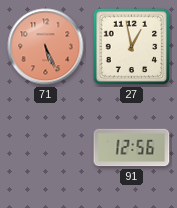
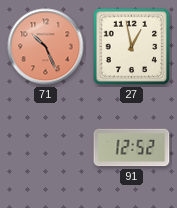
71: 5:26 -> 10:26
91: 12:56 -> 12:52
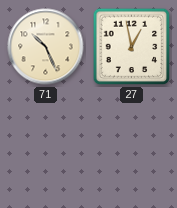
71 dial: salmon -> cream
91: 12:52 -> none
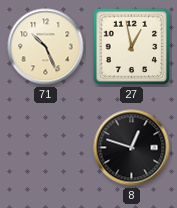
8: none -> 12:48
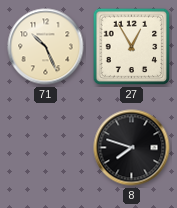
27: 12:58 -> 12:55
8: 12:48 -> 7:48
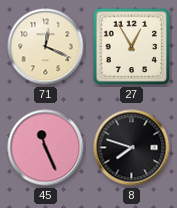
71: 10:26 -> 12:19
45: none -> 11:26
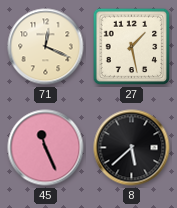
27: 12:55 -> 1:28
8: 7:48 -> 5:38
